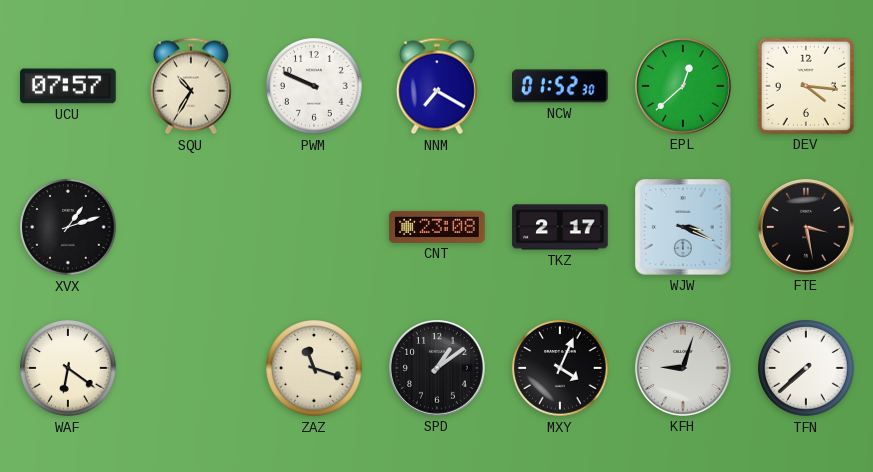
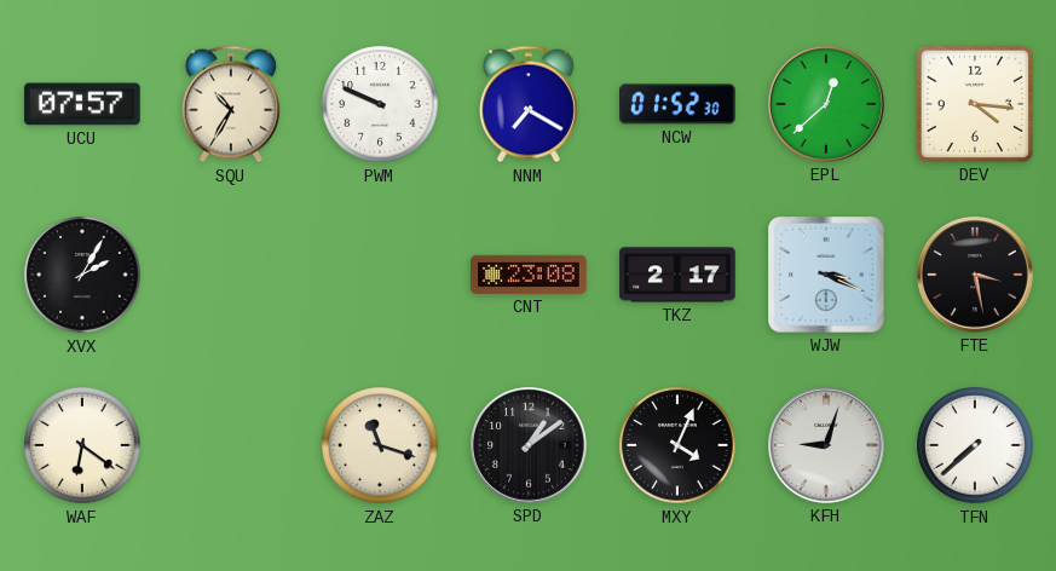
XVX: 1:12 -> 2:05
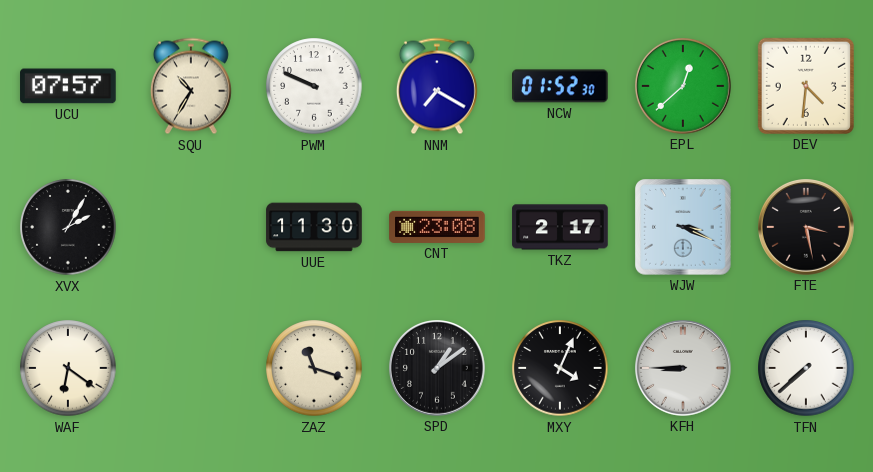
DEV: 4:16 -> 4:31
UUE: none -> 11:30
KFH: 9:03 -> 8:45
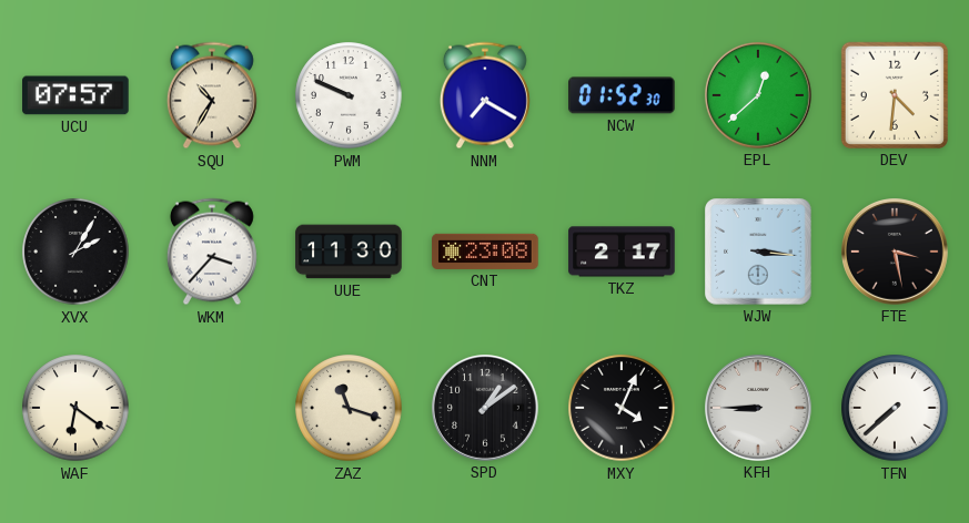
WKM: none -> 3:37
WJW: 3:19 -> 3:16
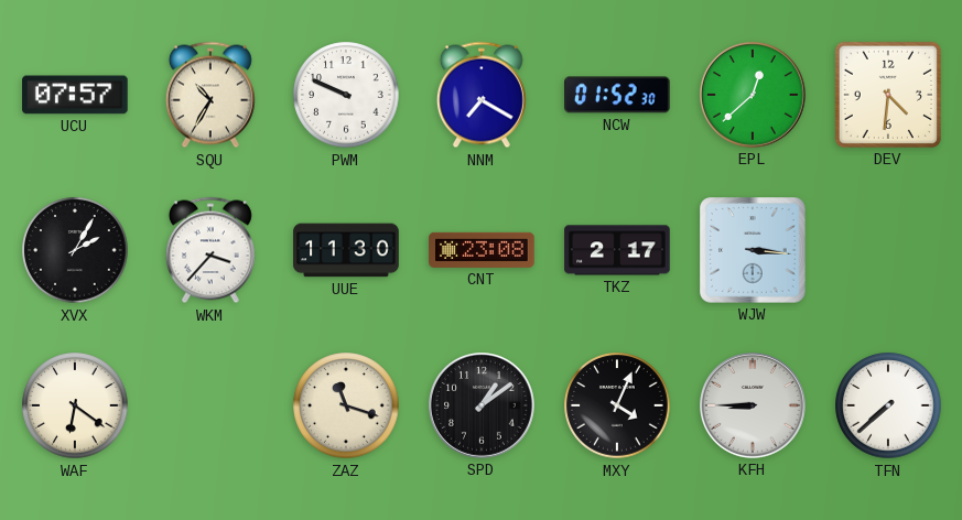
FTE: 3:28 -> none
